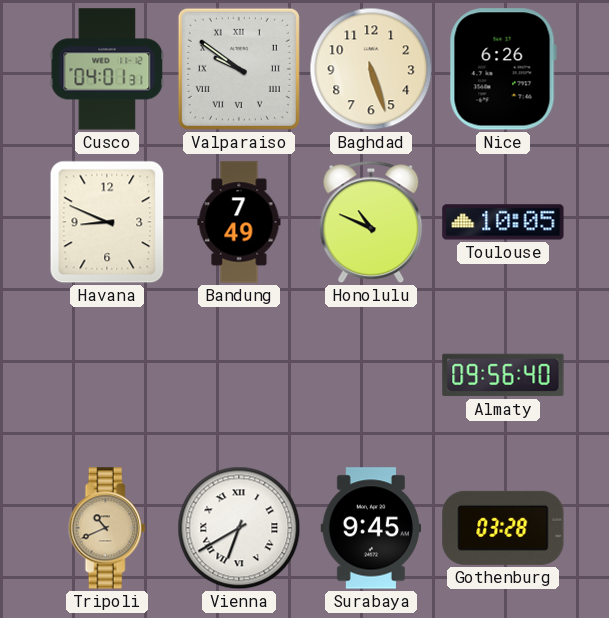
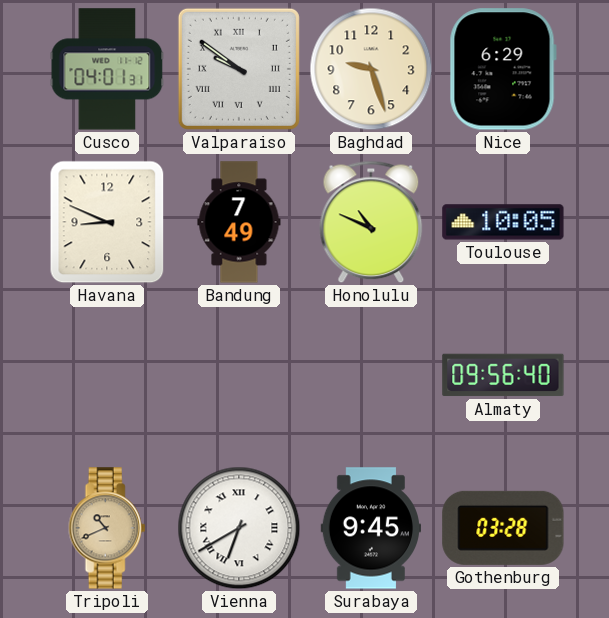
Baghdad: 5:27 -> 9:27
Nice: 6:26 -> 6:29
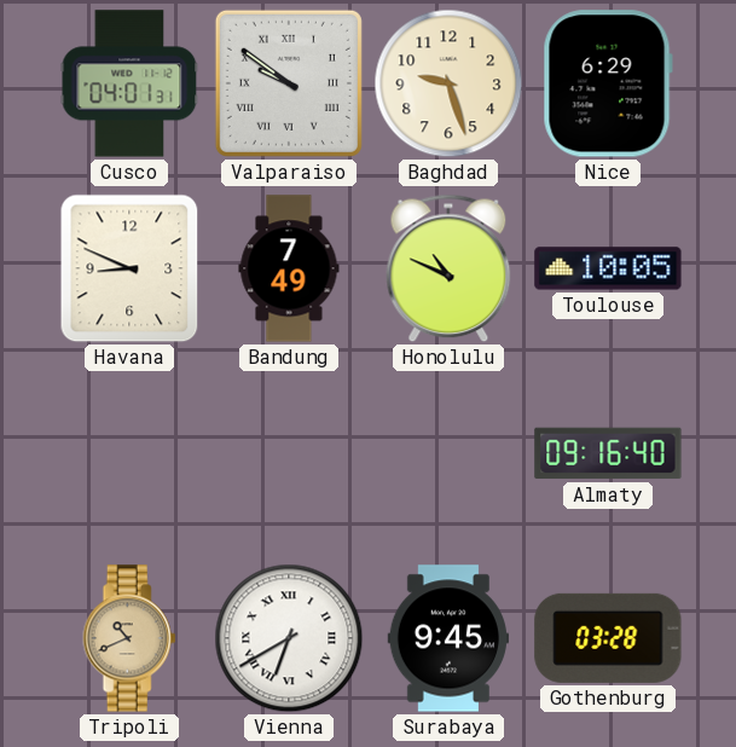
Almaty: 09:56 -> 09:16
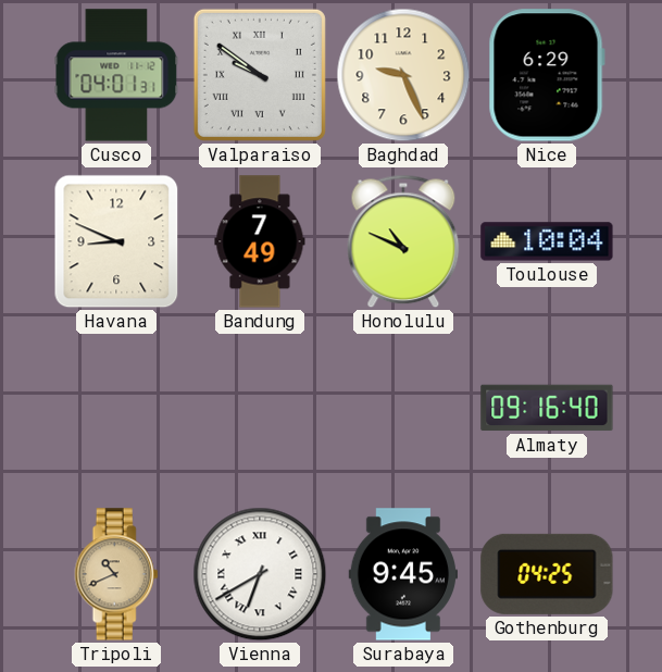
Baghdad: 9:27 -> 9:26
Toulouse: 10:05 -> 10:04
Gothenburg: 03:28 -> 04:25
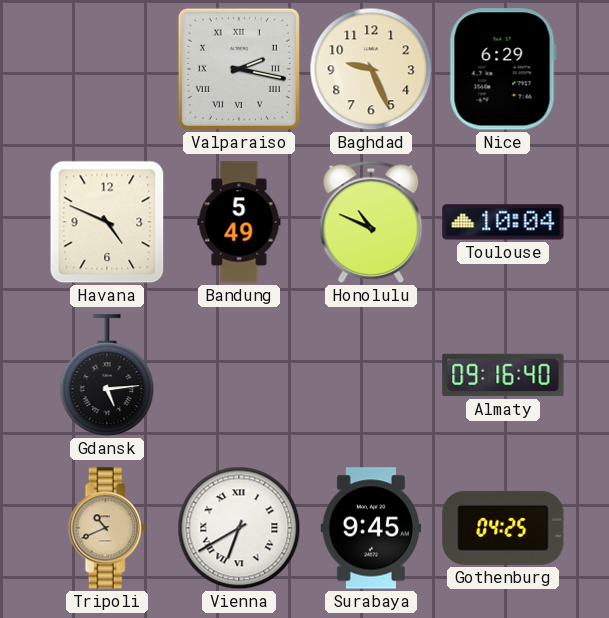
Cusco: 04:01 -> none
Valparaiso: 9:51 -> 2:17
Havana: 8:49 -> 4:49
Bandung: 7:49 -> 5:49
Gdansk: none -> 5:14
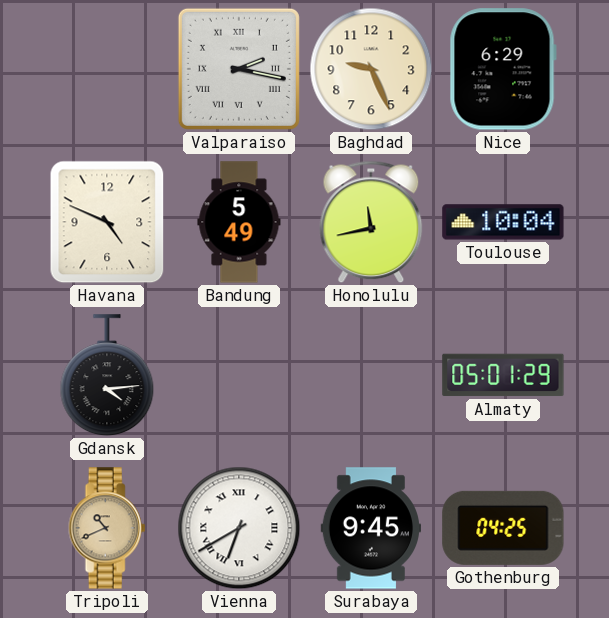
Honolulu: 10:49 -> 11:43
Gdansk: 5:14 -> 4:14
Almaty: 09:16 -> 05:01
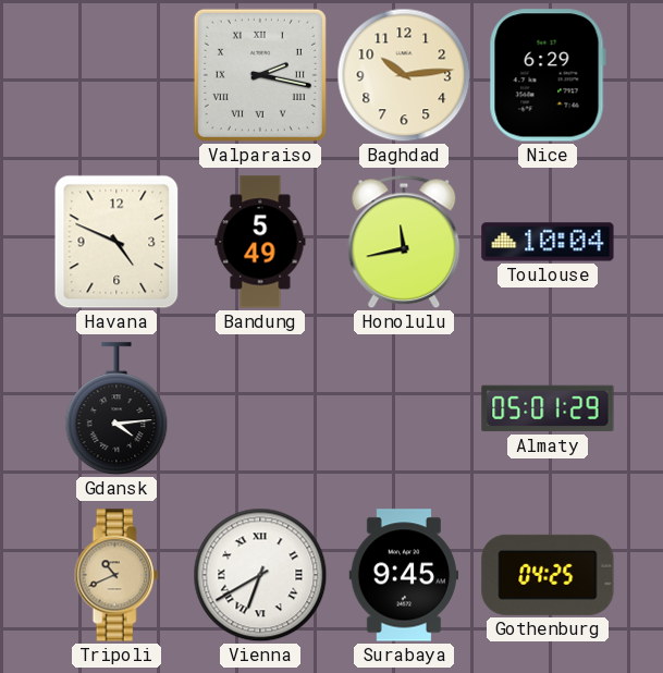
Baghdad: 9:26 -> 10:14
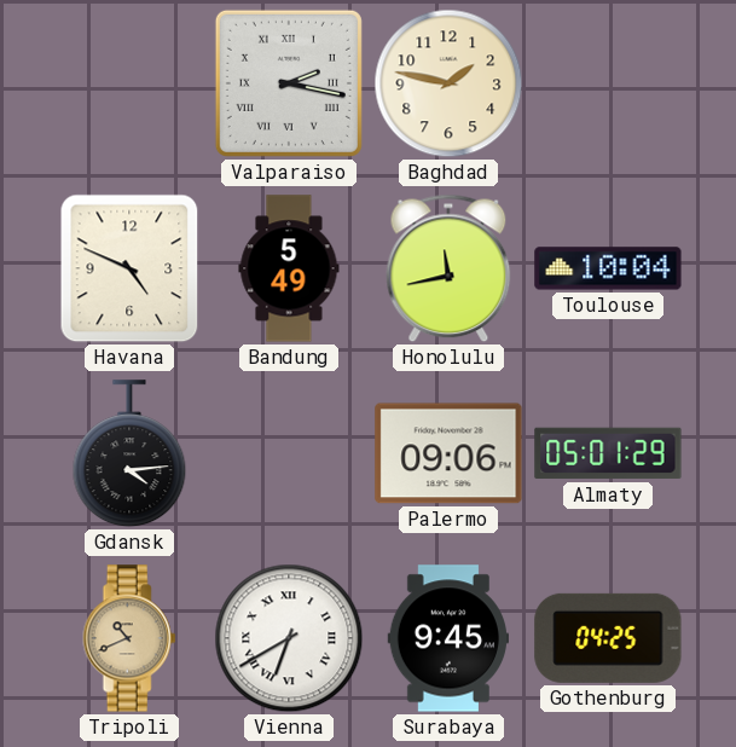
Baghdad: 10:14 -> 1:47
Nice: 6:29 -> none
Palermo: none -> 09:06
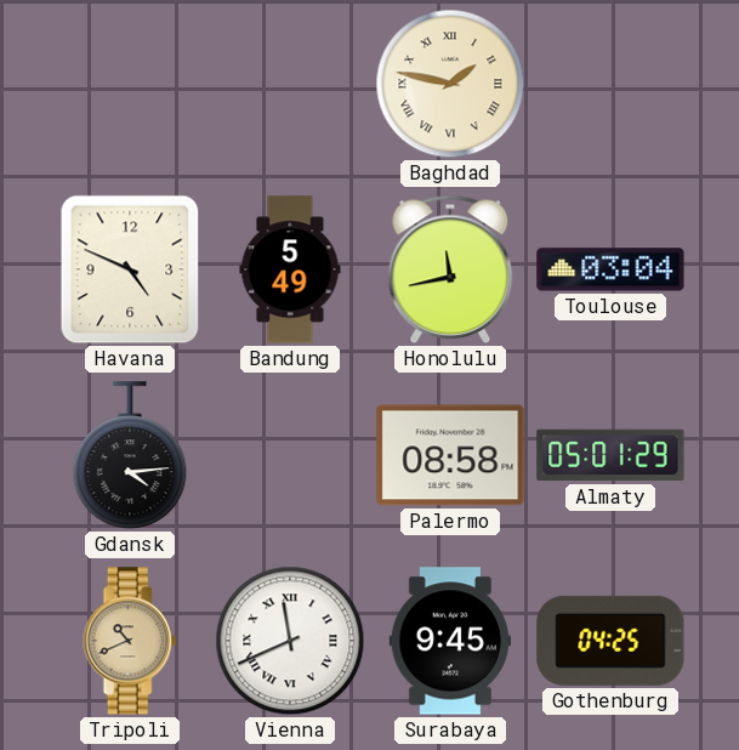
Valparaiso: 2:17 -> none
Baghdad numerals: Arabic -> Roman
Toulouse: 10:04 -> 03:04
Palermo: 09:06 -> 08:58
Vienna: 6:40 -> 11:41
